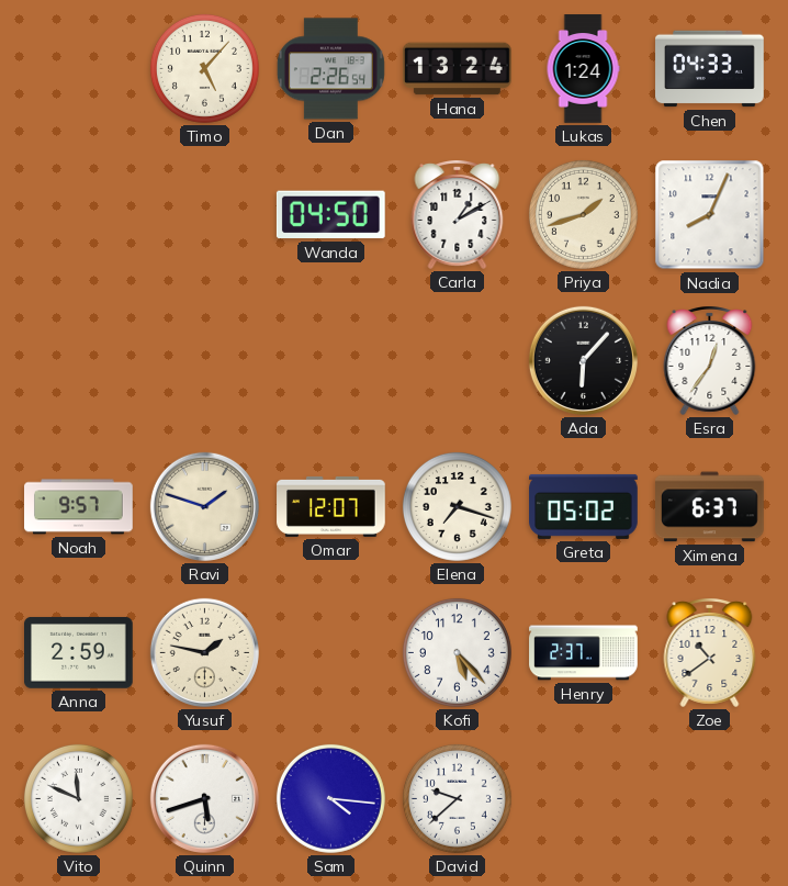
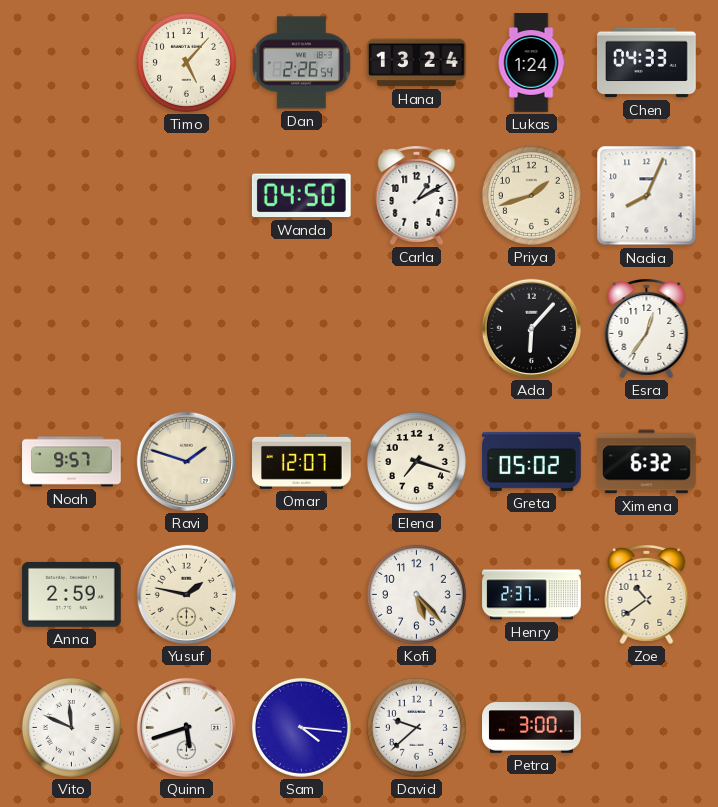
Ximena: 6:37 -> 6:32
Petra: none -> 3:00
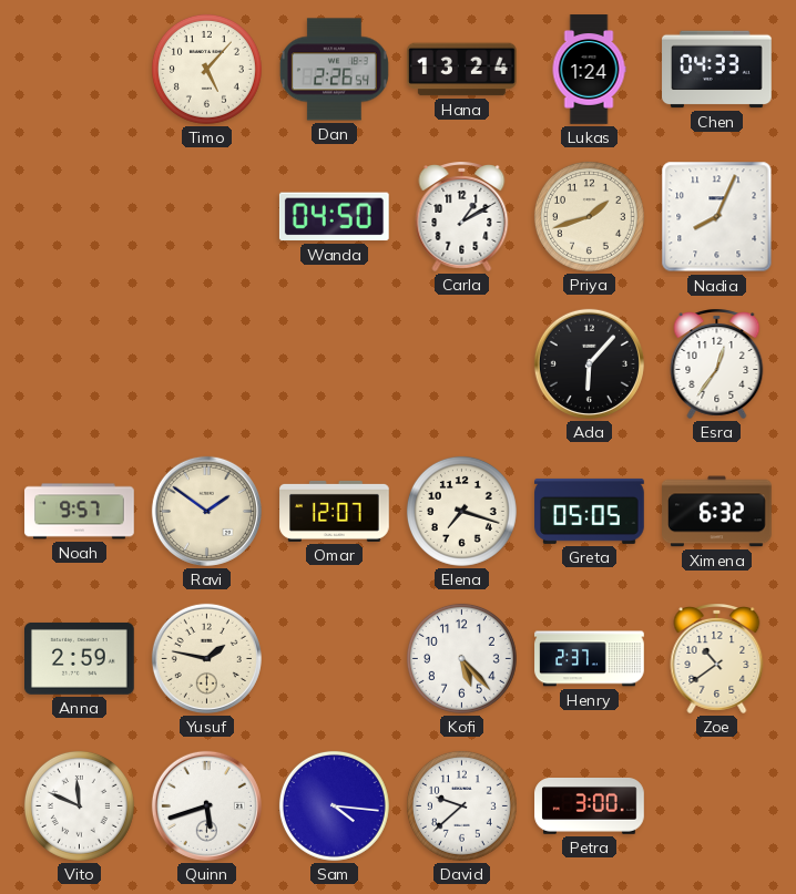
Ravi: 1:48 -> 1:51
Greta: 05:02 -> 05:05
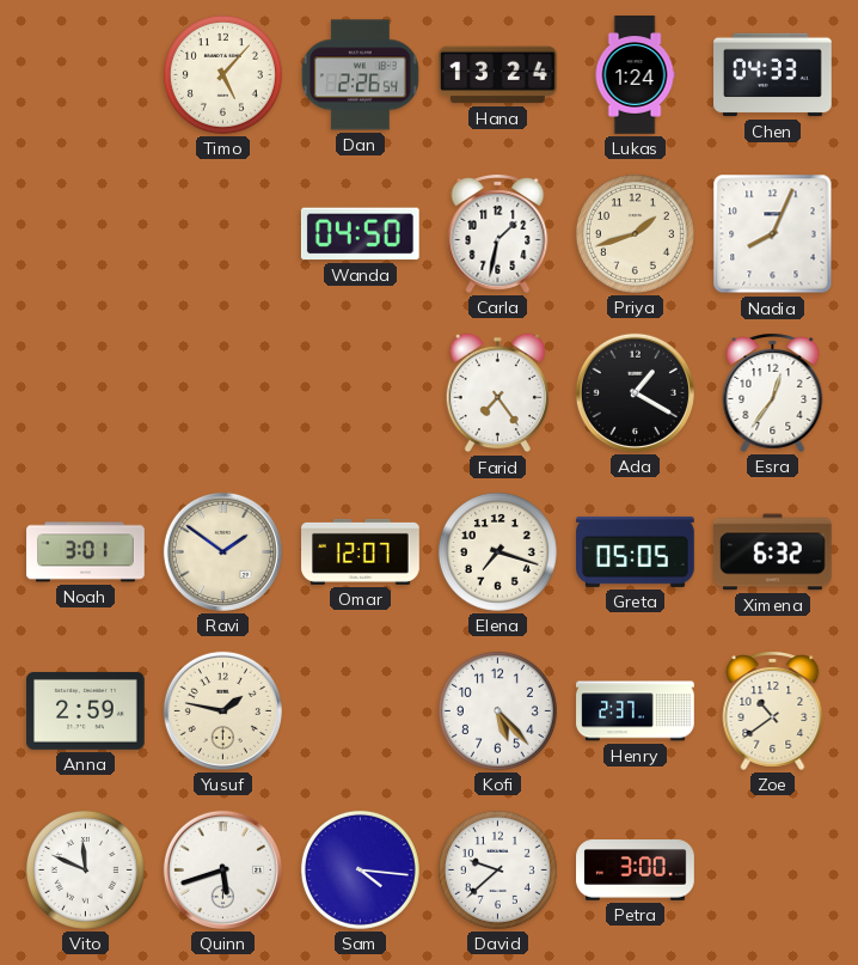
Carla: 1:10 -> 1:32
Farid: none -> 7:24
Ada: 6:07 -> 1:20
Noah: 9:57 -> 3:01
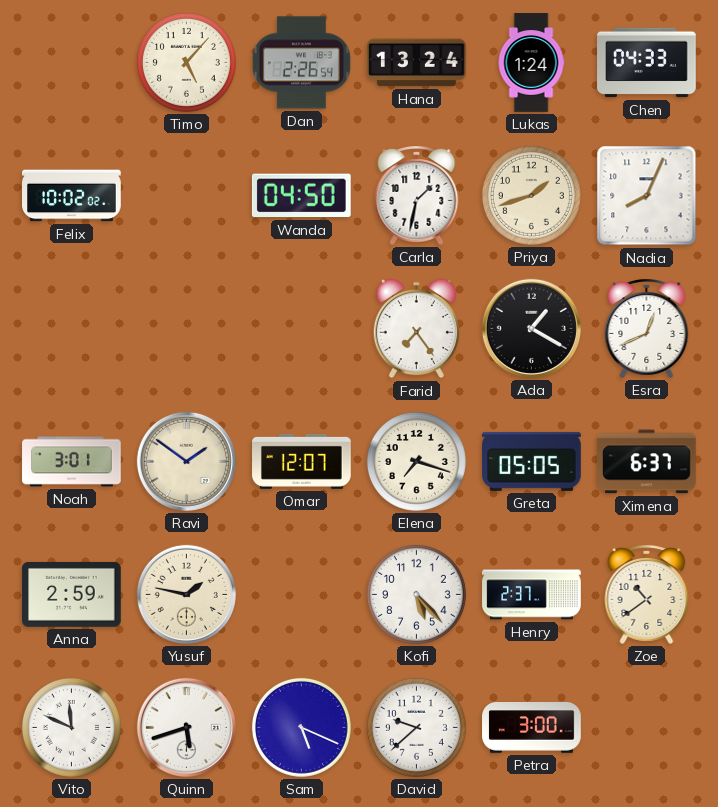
Felix: none -> 10:02
Esra: 12:36 -> 12:41
Ximena: 6:32 -> 6:37
Sam: 4:16 -> 5:19
